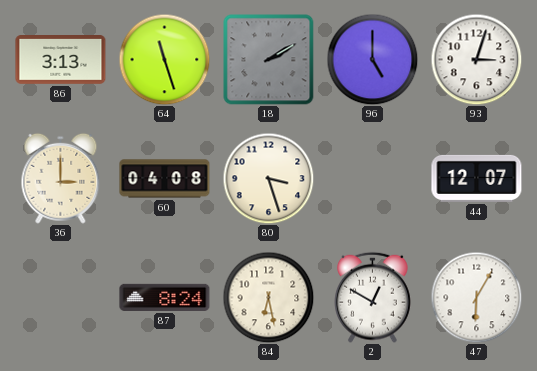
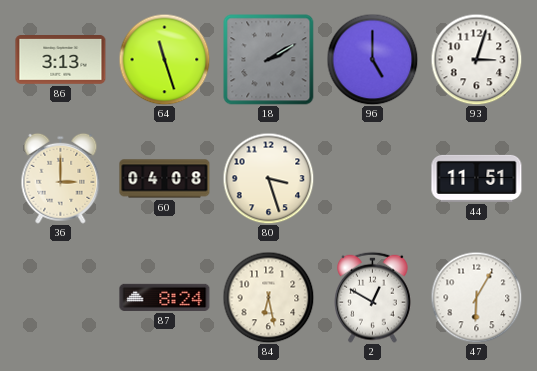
44: 12:07 -> 11:51
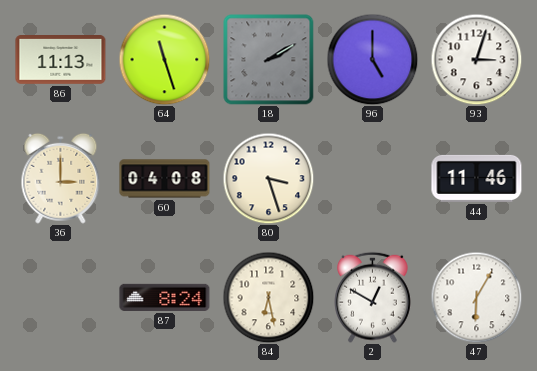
86: 3:13 -> 11:13
44: 11:51 -> 11:46
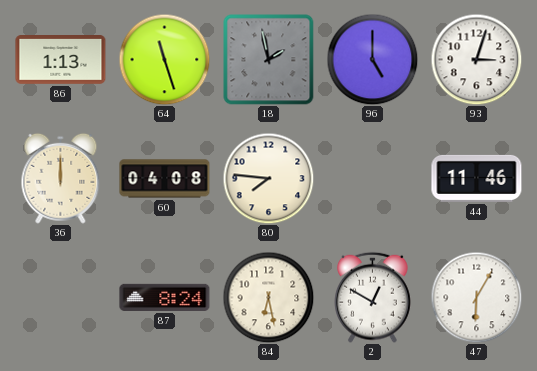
86: 11:13 -> 1:13
18: 2:10 -> 1:58
36: 3:00 -> 12:00
80: 3:27 -> 7:46
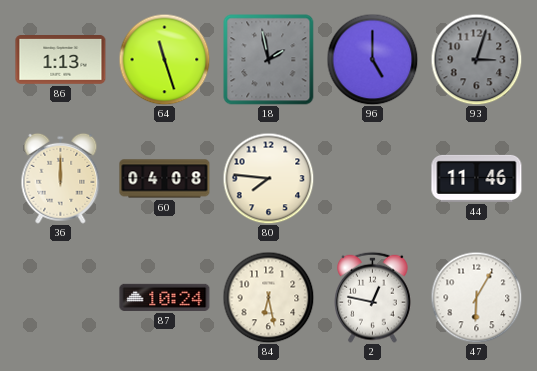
93 dial: white -> grey
87: 8:24 -> 10:24
2: 12:50 -> 12:47
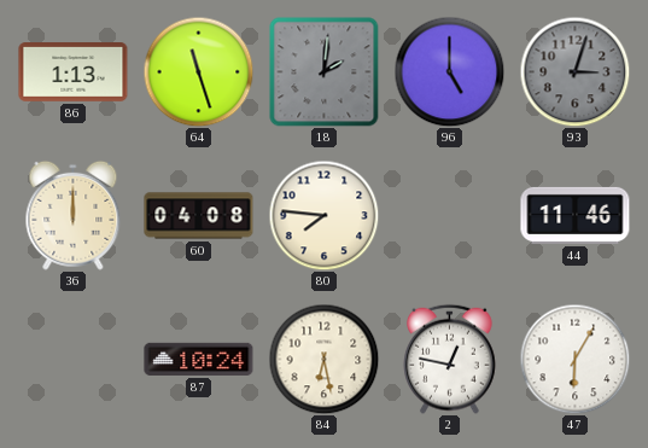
18: 1:58 -> 2:01
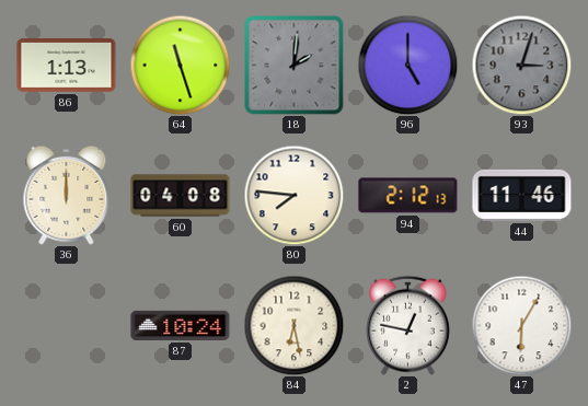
94: none -> 2:12
